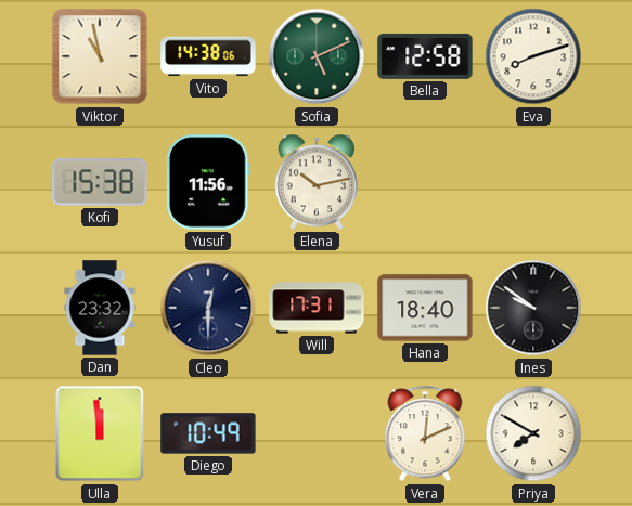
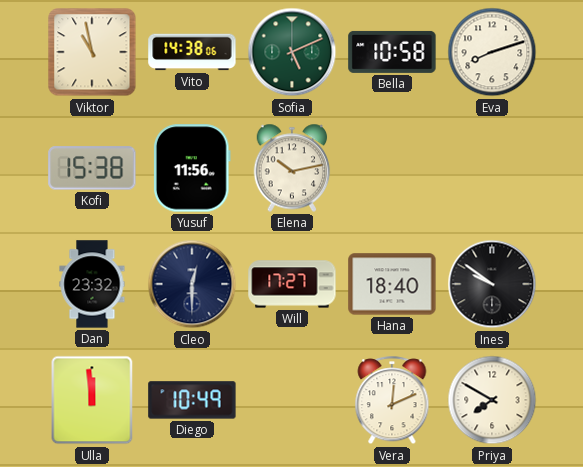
Bella: 12:58 -> 10:58
Will: 17:31 -> 17:27
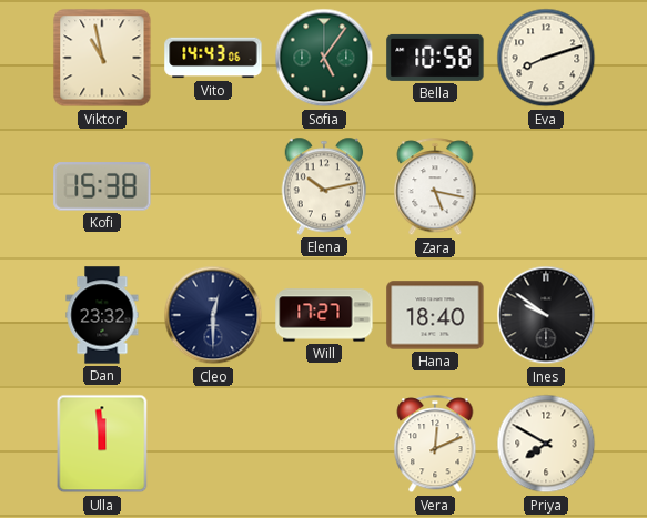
Vito: 14:38 -> 14:43
Sofia: 5:11 -> 5:06
Yusuf: 11:56 -> none
Zara: none -> 5:17
Diego: 10:49 -> none
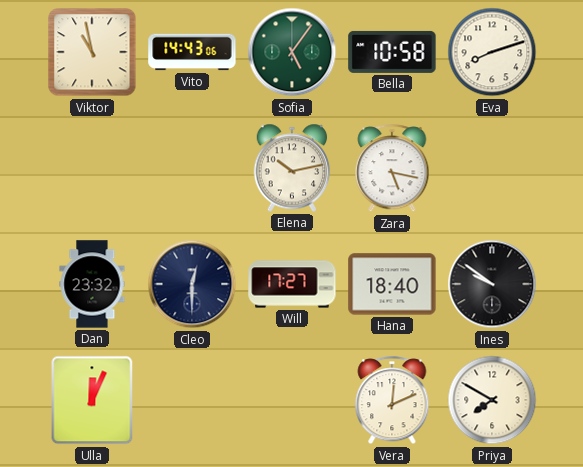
Kofi: 15:38 -> none
Ulla: 11:59 -> 12:04
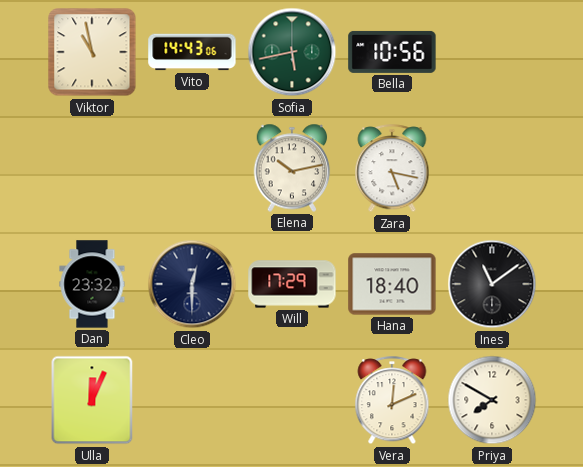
Sofia: 5:06 -> 5:43
Bella: 10:58 -> 10:56
Eva: 8:12 -> none
Will: 17:27 -> 17:29
Ines: 9:51 -> 11:09
